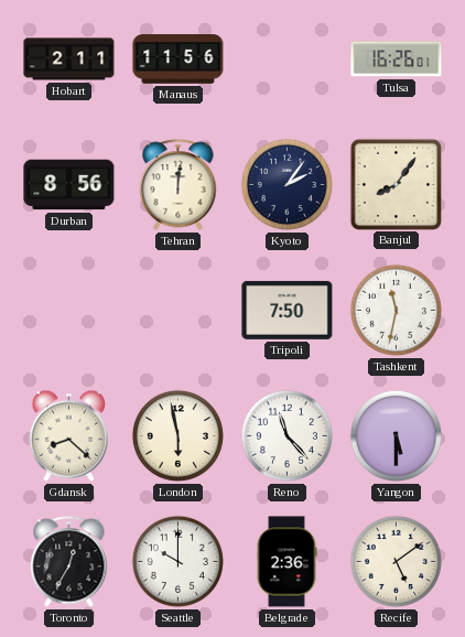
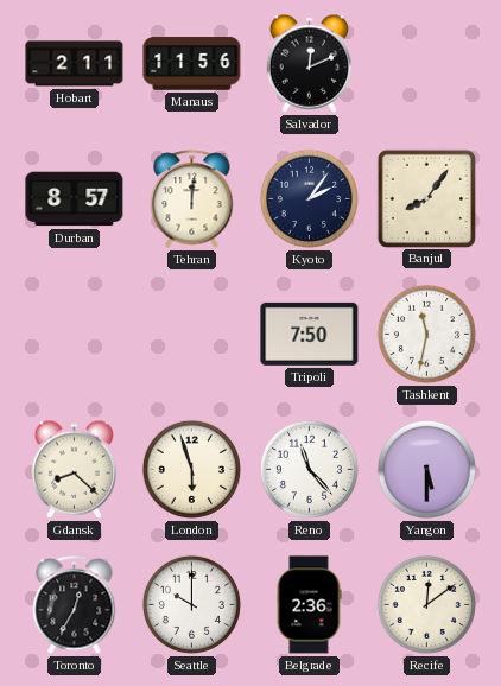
Salvador: none -> 12:11
Tulsa: 16:26 -> none
Durban: 8:56 -> 8:57
London: 5:58 -> 5:57
Recife: 5:09 -> 12:09
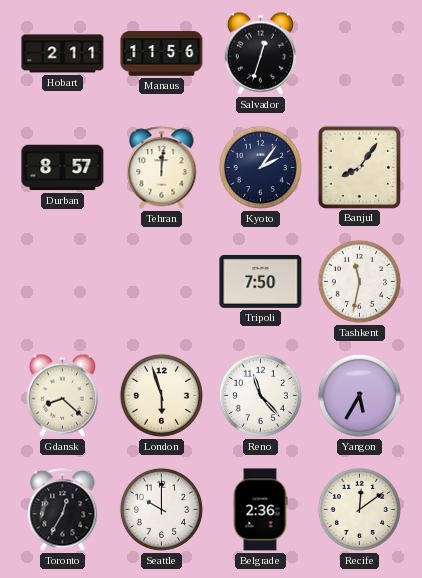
Salvador: 12:11 -> 12:33
Yangon: 5:30 -> 5:35
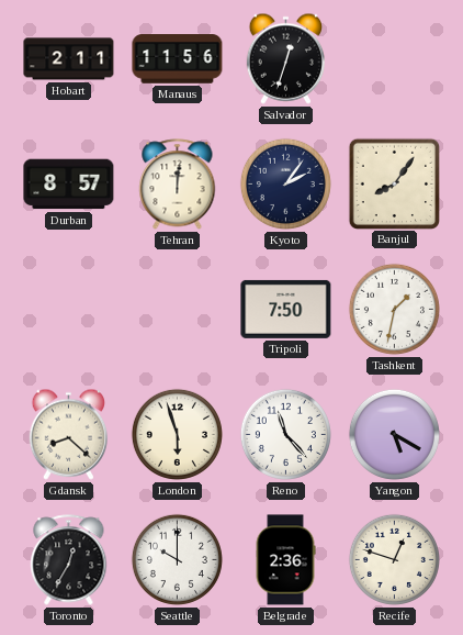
Tashkent: 11:32 -> 1:32
Yangon: 5:35 -> 5:20
Recife: 12:09 -> 12:48
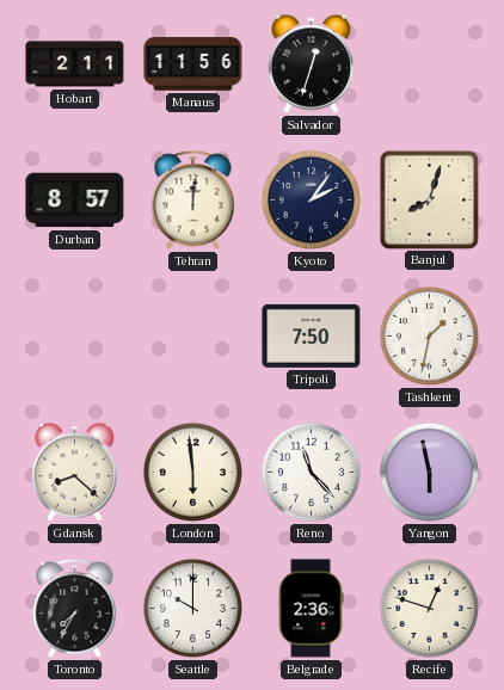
Banjul: 8:06 -> 8:03
London: 5:57 -> 5:59
Yangon: 5:20 -> 5:58
Toronto: 12:35 -> 7:35
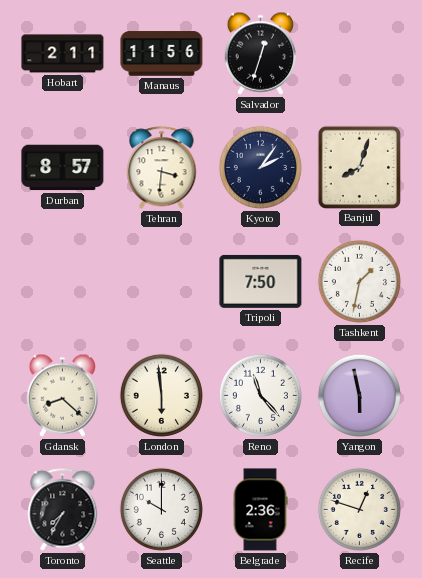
Tehran: 12:01 -> 3:31
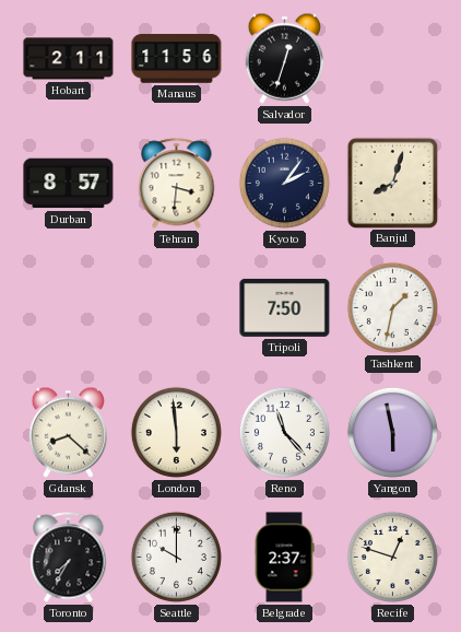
Belgrade: 2:36 -> 2:37
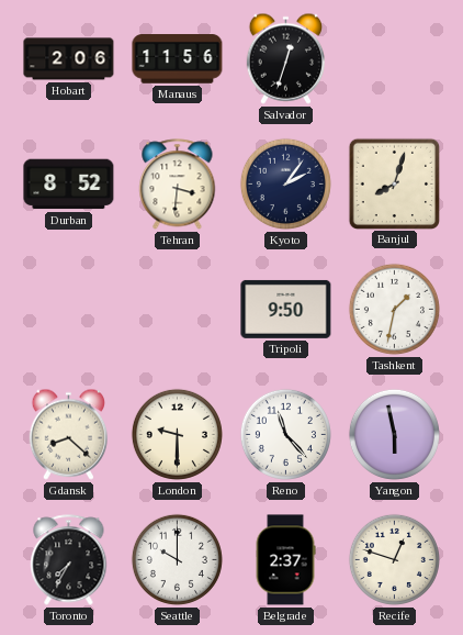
Hobart: 2:11 -> 2:06
Durban: 8:57 -> 8:52
Tripoli: 7:50 -> 9:50
London: 5:59 -> 9:30
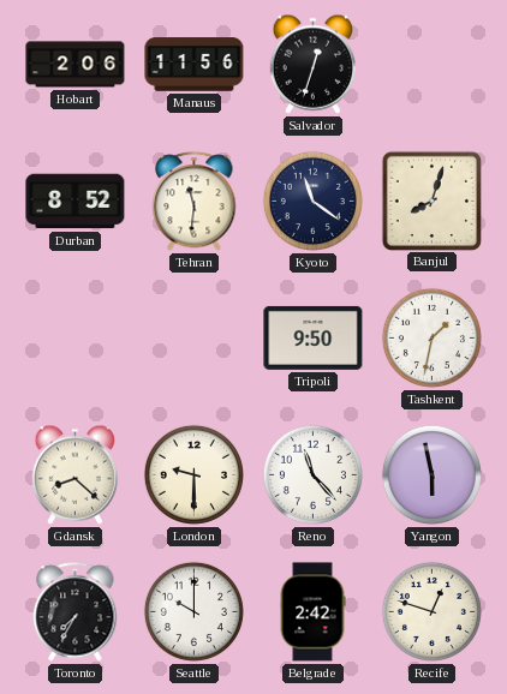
Tehran: 3:31 -> 11:31
Kyoto: 2:06 -> 11:21
Belgrade: 2:37 -> 2:42
